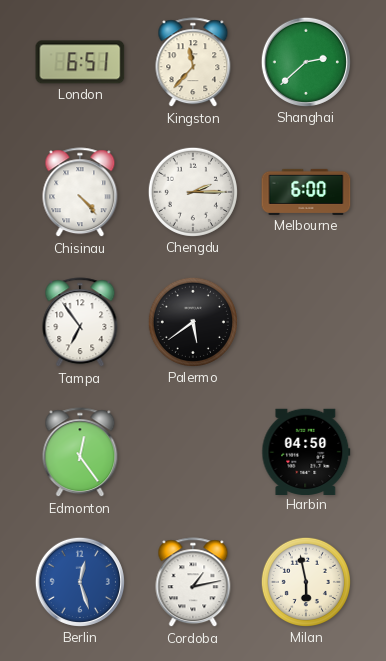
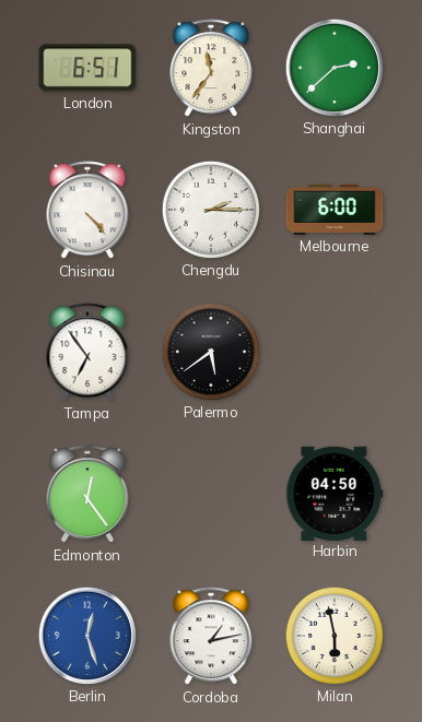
Kingston: 11:37 -> 11:36
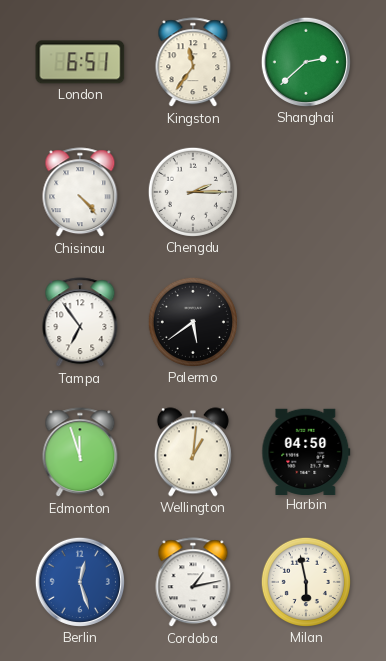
Melbourne: 6:00 -> none
Edmonton: 12:24 -> 11:57
Wellington: none -> 1:01
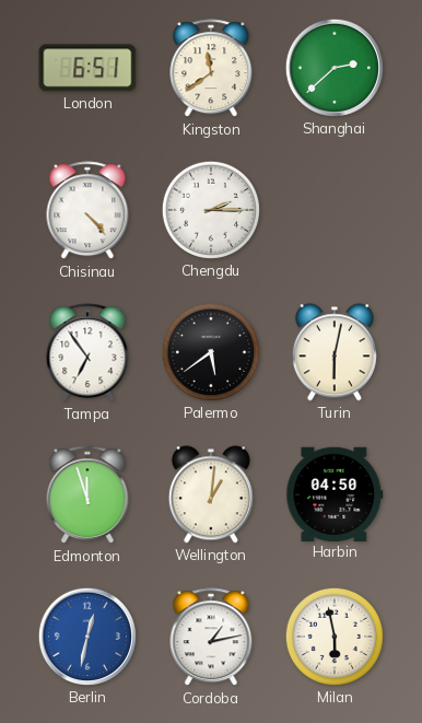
Kingston: 11:36 -> 11:39
Turin: none -> 6:02
Berlin: 12:27 -> 12:32
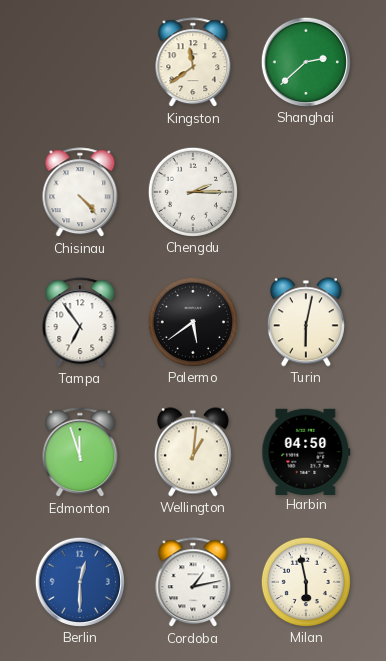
London: 6:51 -> none
Berlin: 12:32 -> 12:30
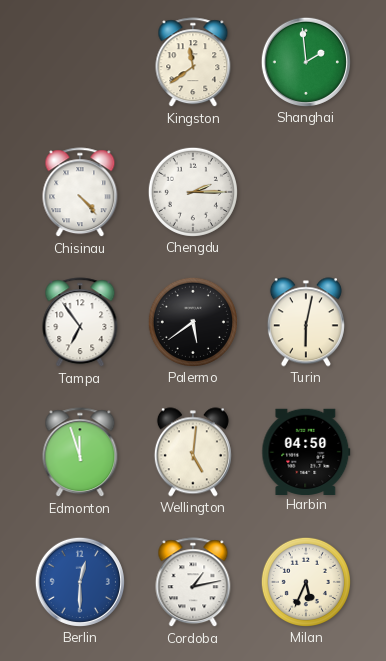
Shanghai: 2:38 -> 1:59
Wellington: 1:01 -> 5:01
Milan: 5:58 -> 5:34
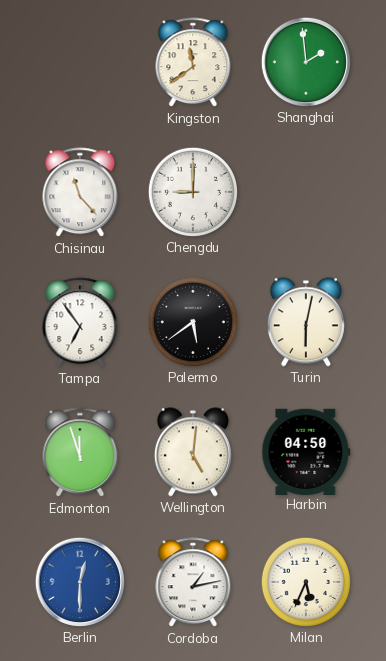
Chisinau: 4:23 -> 11:23
Chengdu: 2:15 -> 9:00
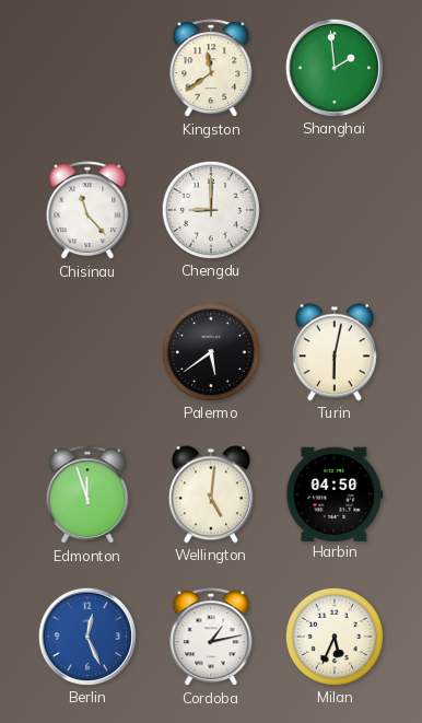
Tampa: 6:54 -> none
Berlin: 12:30 -> 12:26
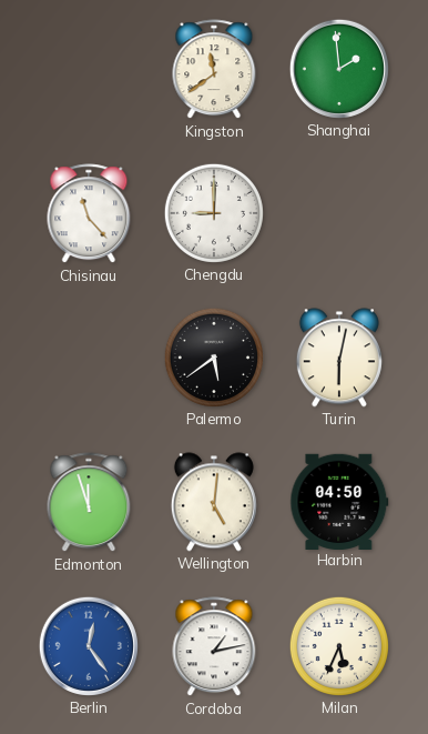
Berlin: 12:26 -> 12:24
